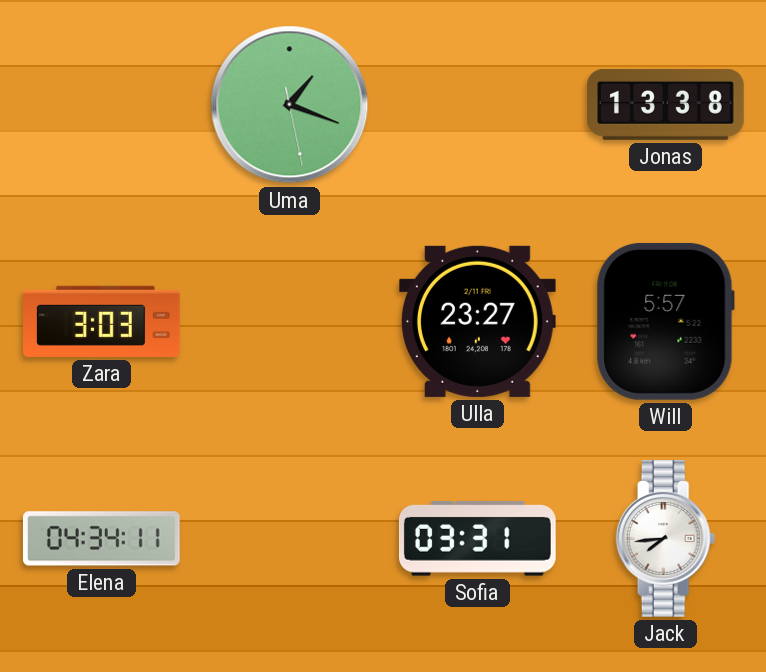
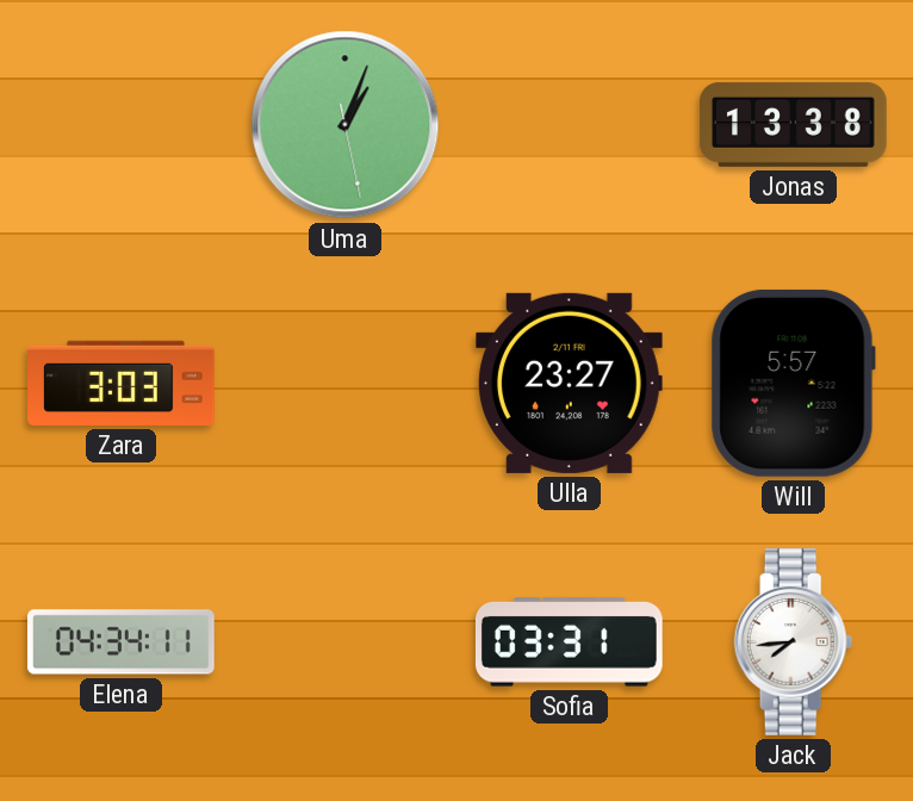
Uma: 1:18 -> 1:03
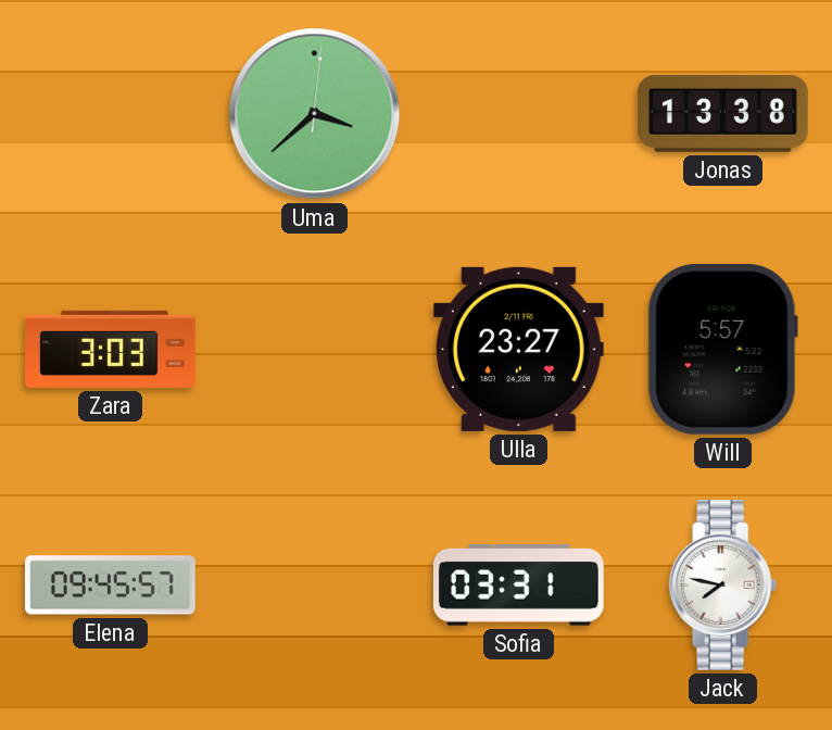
Uma: 1:03 -> 3:38
Elena: 04:34 -> 09:45
Jack: 7:44 -> 7:47
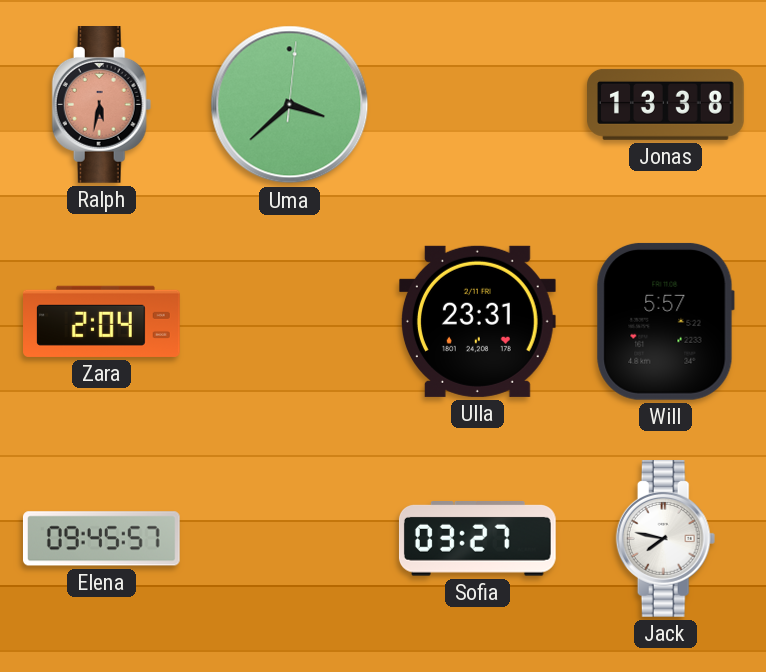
Ralph: none -> 5:32
Zara: 3:03 -> 2:04
Ulla: 23:27 -> 23:31
Sofia: 03:31 -> 03:27
